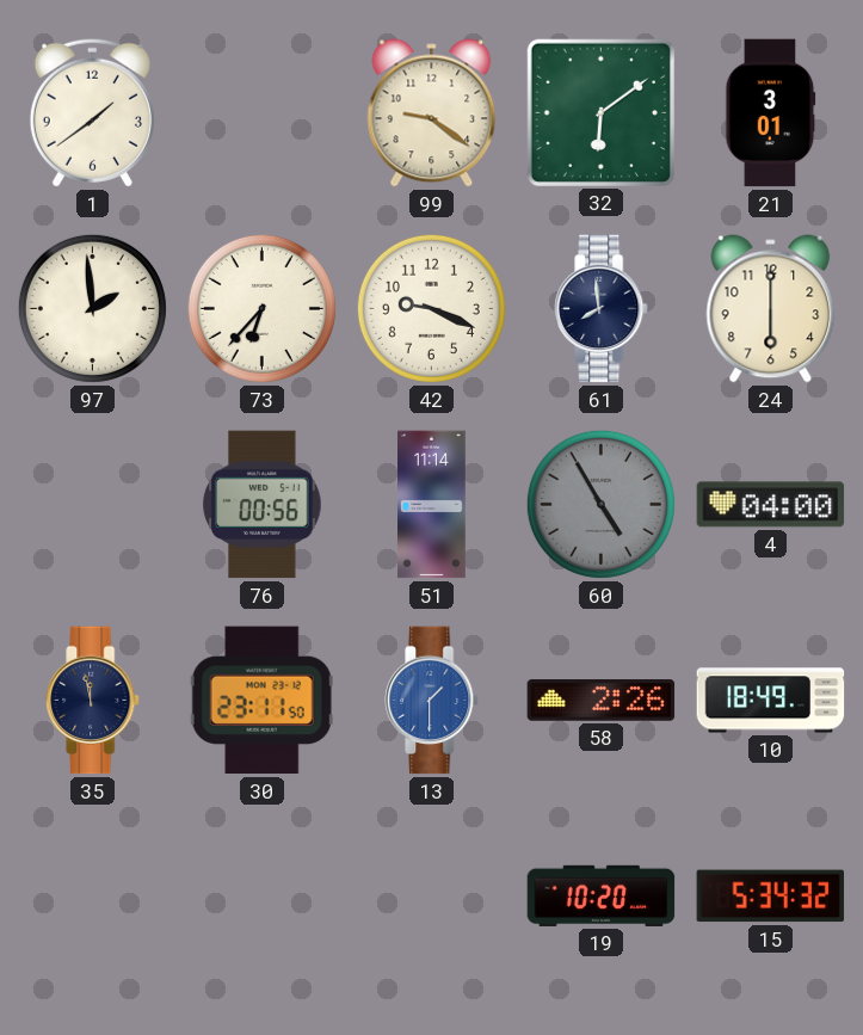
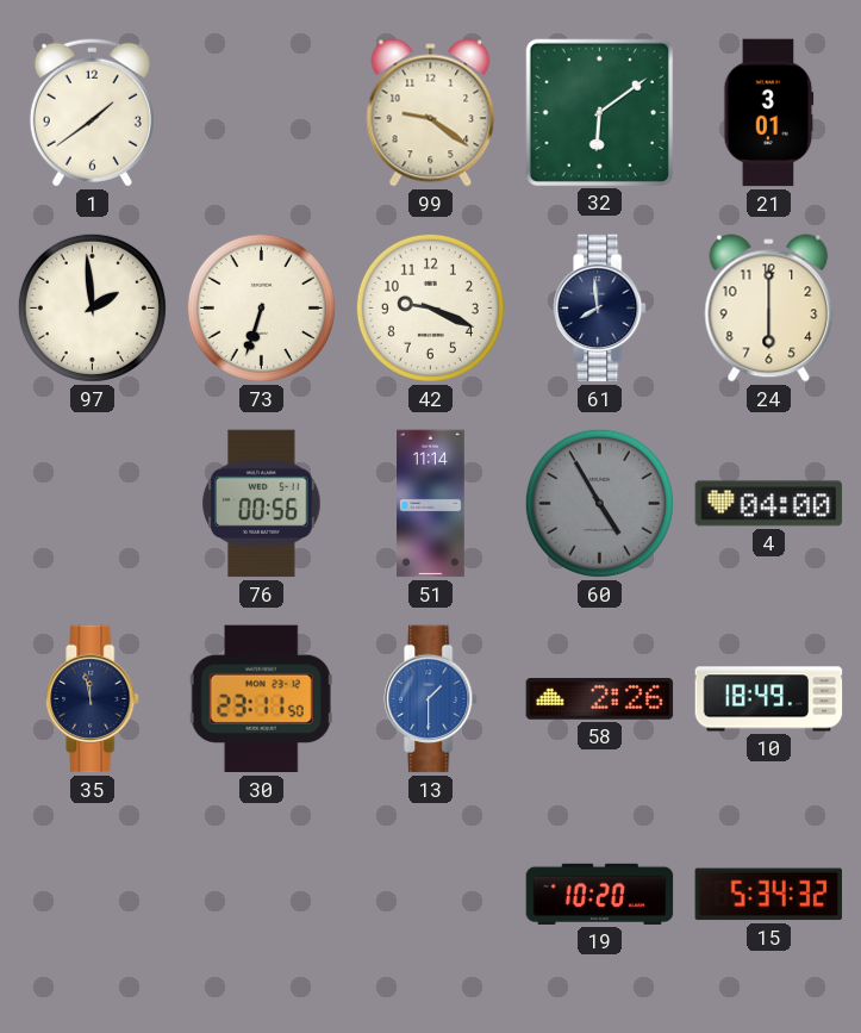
73: 6:37 -> 6:33
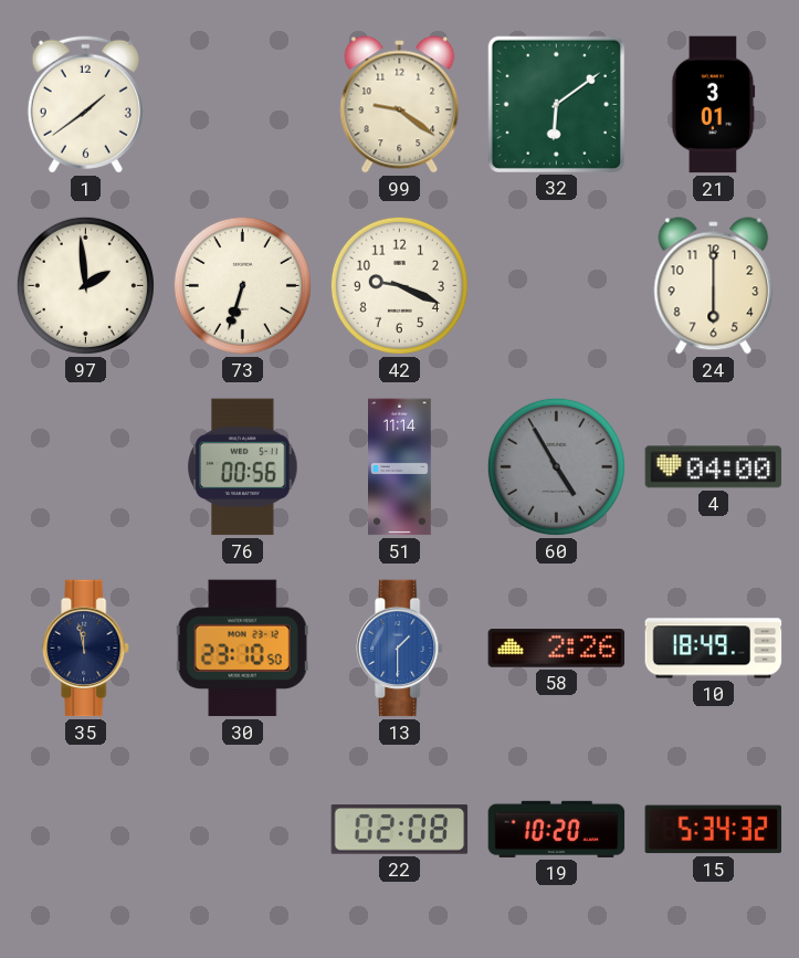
61: 7:59 -> none
30: 23:11 -> 23:10
22: none -> 02:08
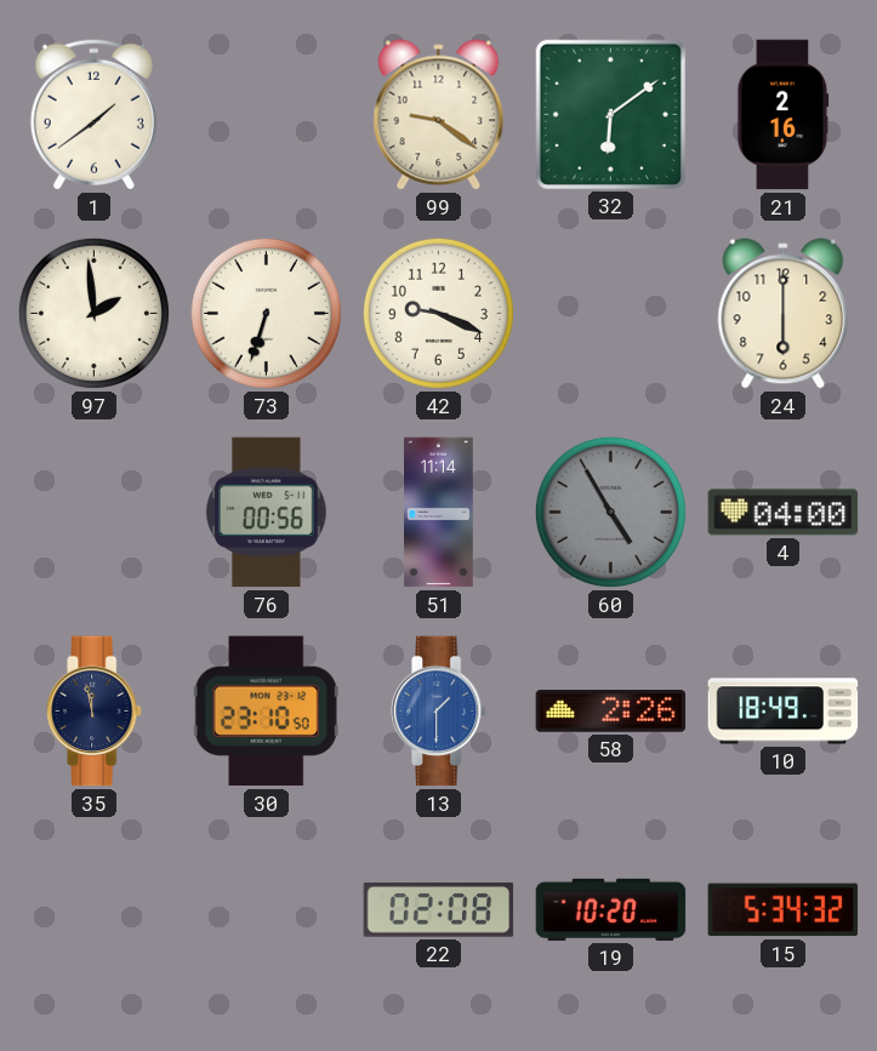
21: 3:01 -> 2:16
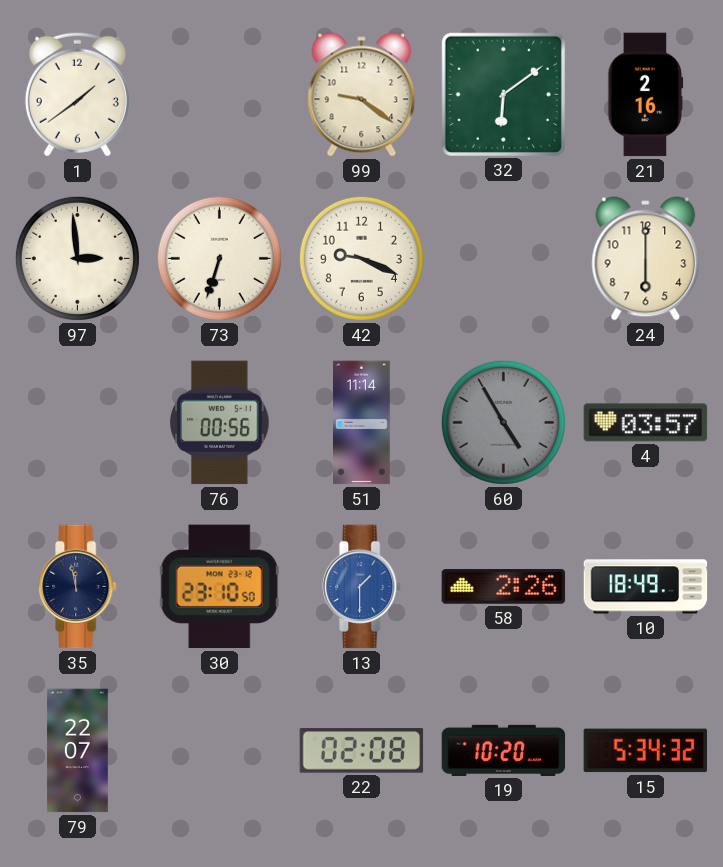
97: 1:59 -> 2:59
4: 04:00 -> 03:57
79: none -> 22:07
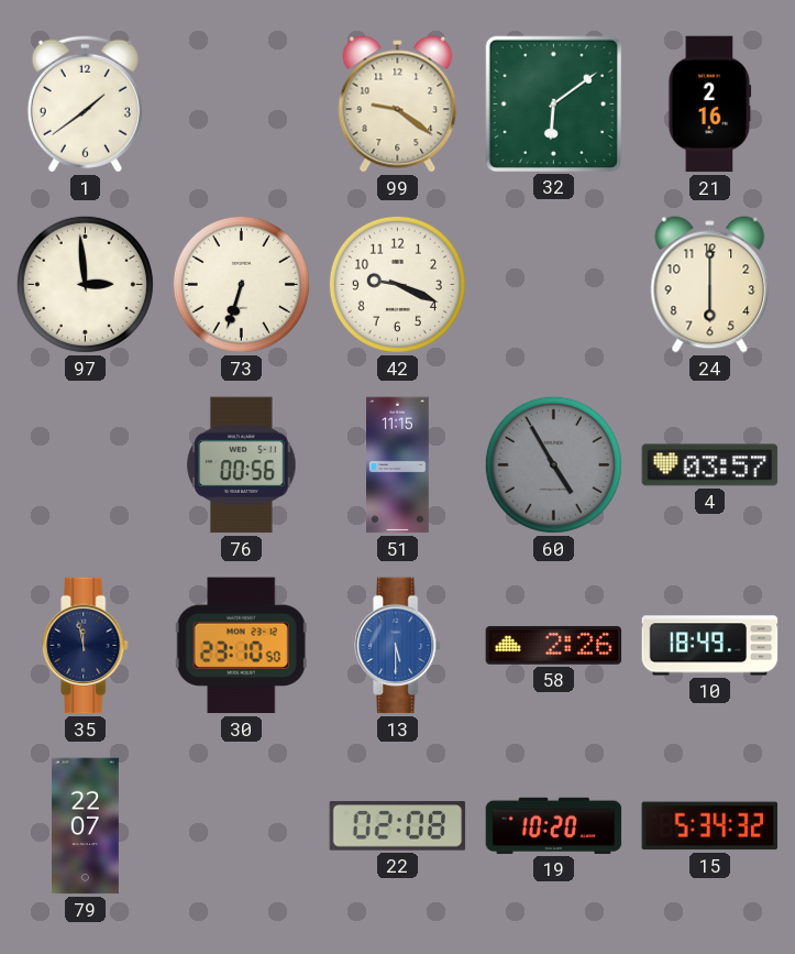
51: 11:14 -> 11:15
13: 1:30 -> 5:30
